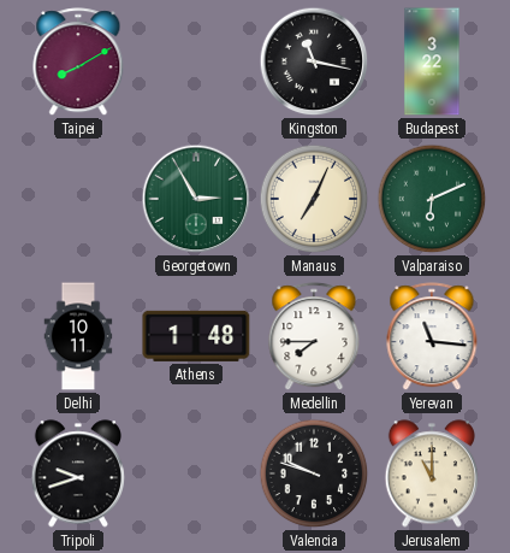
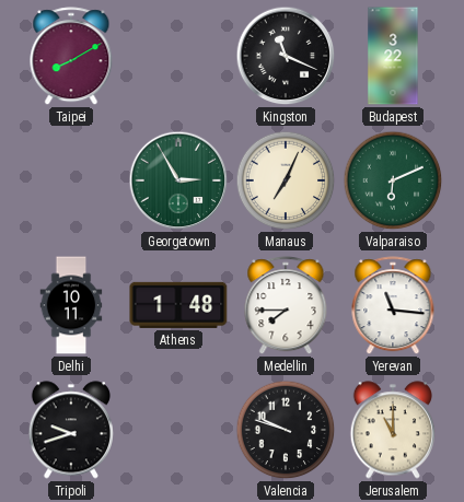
Kingston: 11:17 -> 11:19
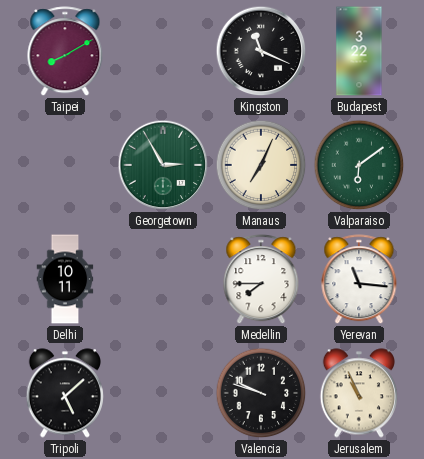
Valparaiso: 6:11 -> 6:09
Athens: 1:48 -> none
Tripoli: 9:42 -> 5:08
Jerusalem: 11:00 -> 10:56
